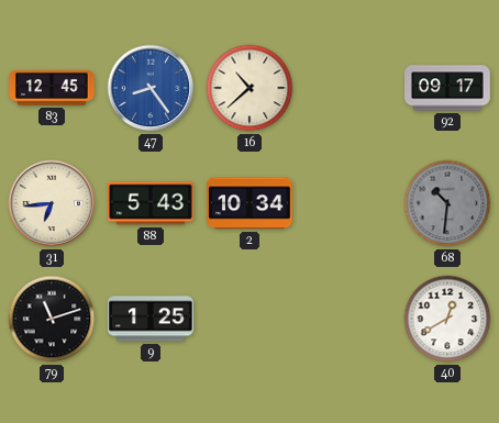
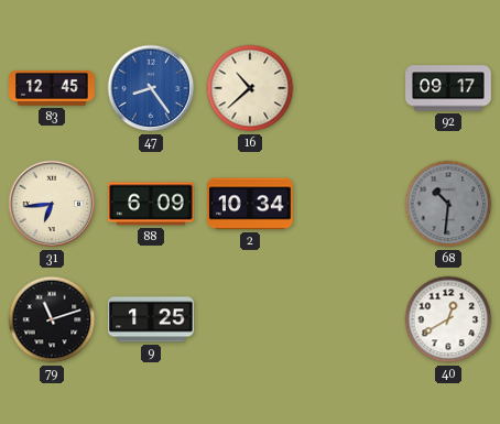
88: 5:43 -> 6:09
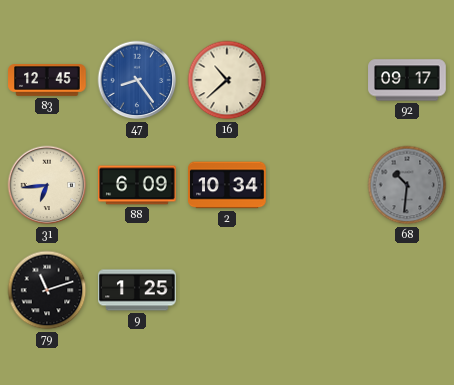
40: 12:40 -> none
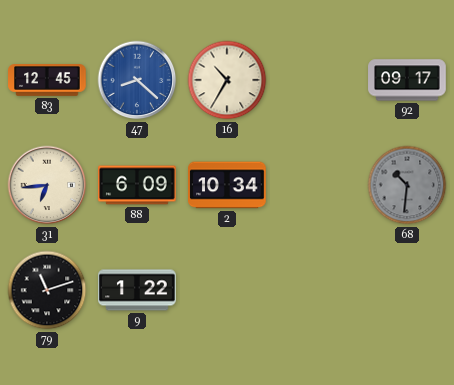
47: 8:24 -> 8:22
16: 10:38 -> 10:35
9: 1:25 -> 1:22
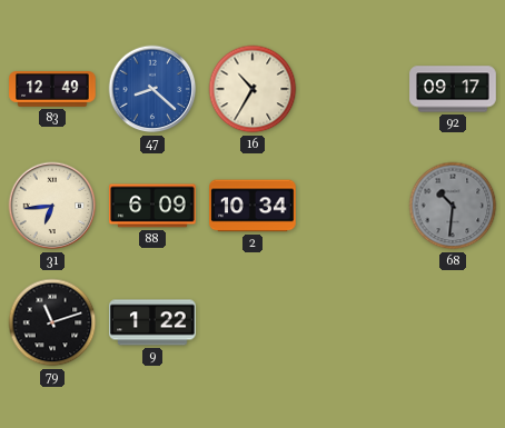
83: 12:45 -> 12:49
